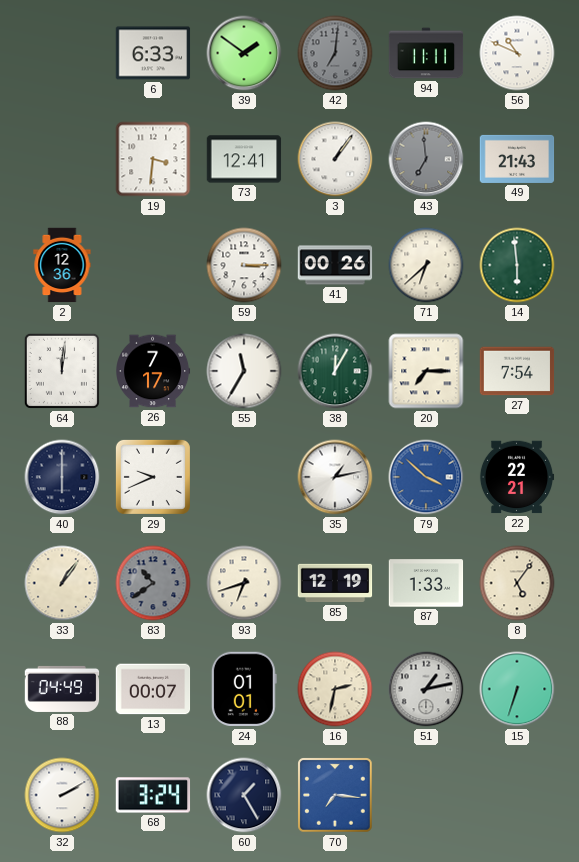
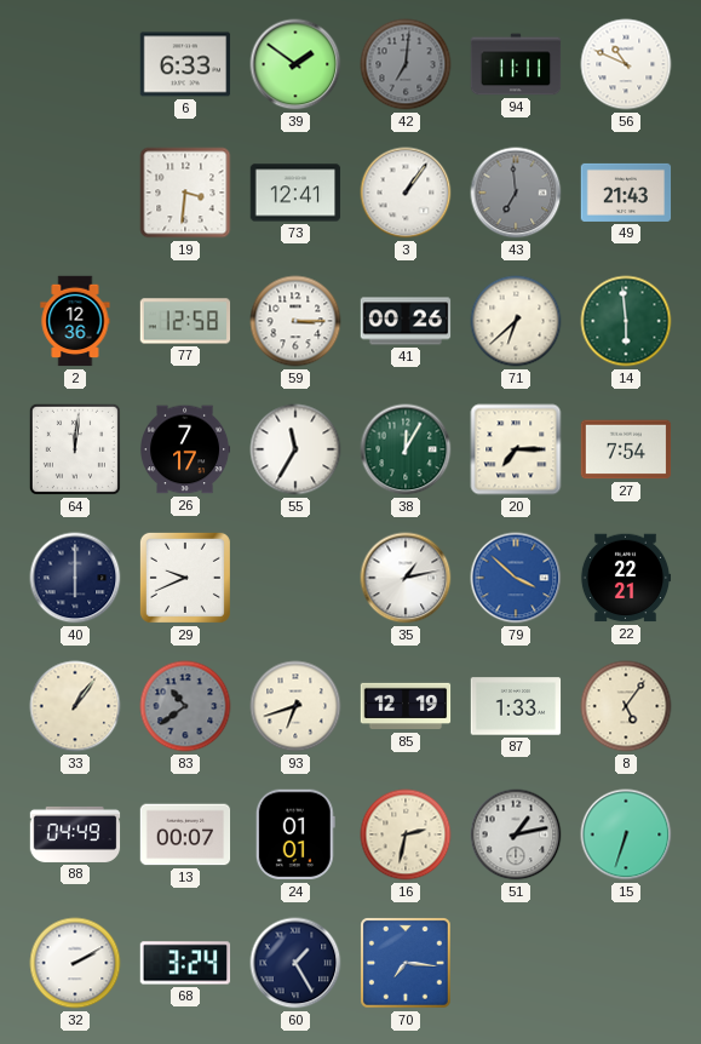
77: none -> 12:58
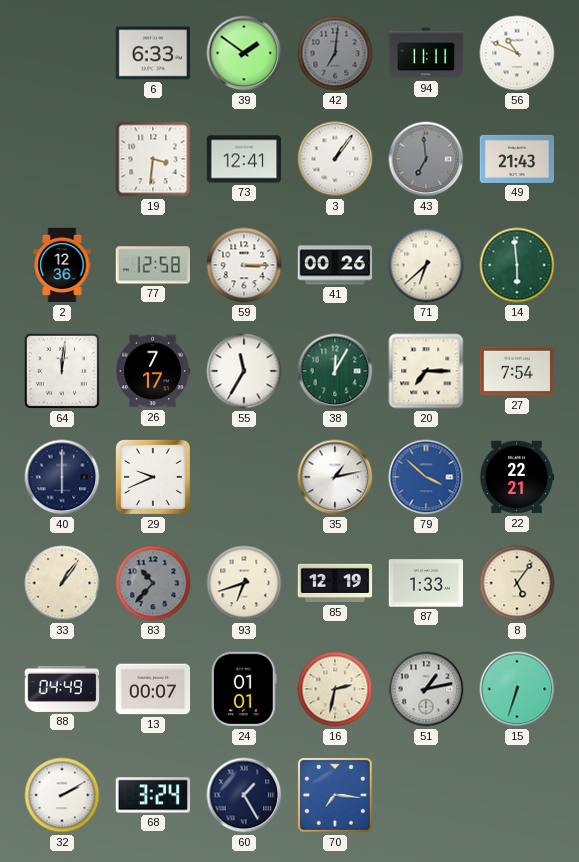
83: 10:39 -> 10:37
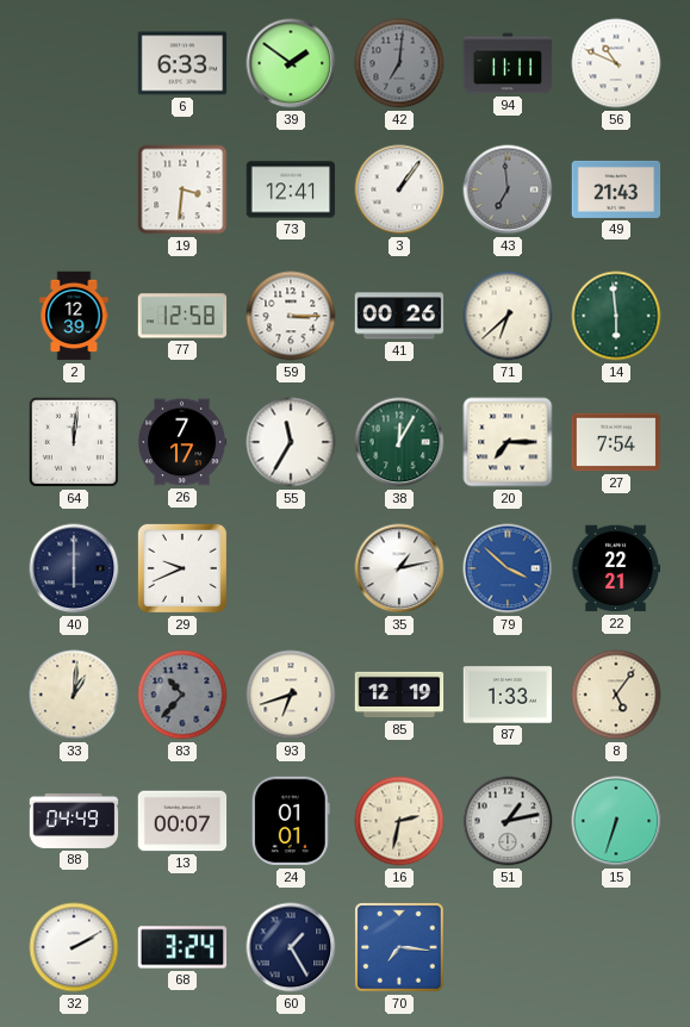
2: 12:36 -> 12:39
33: 1:06 -> 1:01
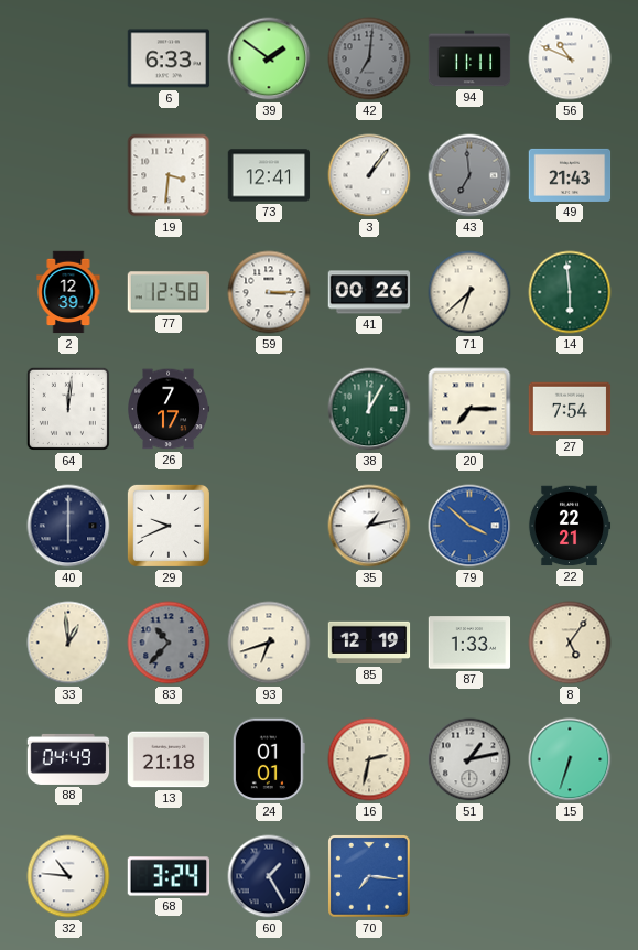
55: 11:35 -> none
33: 1:01 -> 12:59
13: 00:07 -> 21:18
32: 2:10 -> 10:46
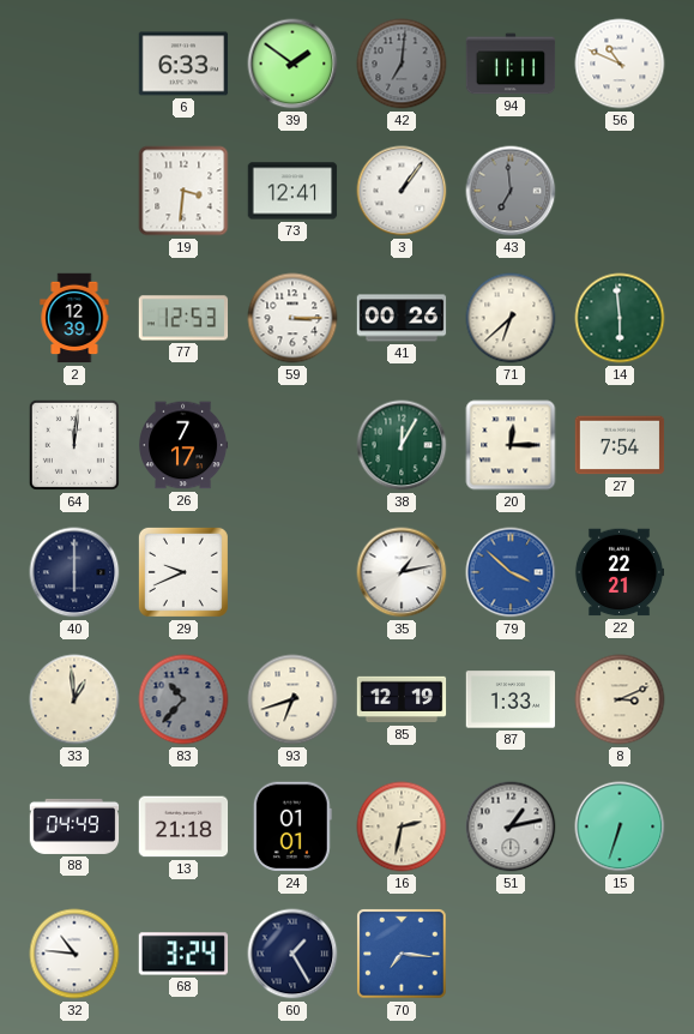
49: 21:43 -> none
77: 12:58 -> 12:53
20: 7:15 -> 12:15
8: 5:06 -> 3:11
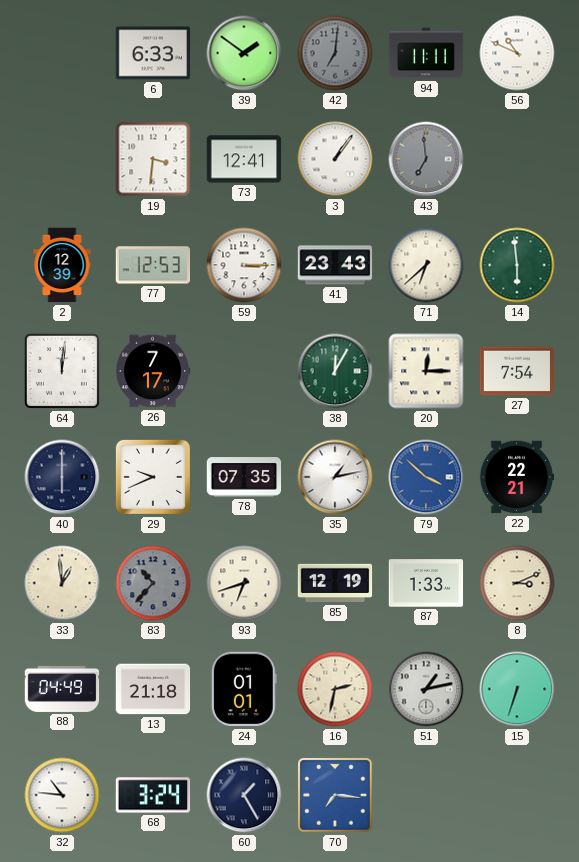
41: 00:26 -> 23:43
78: none -> 07:35
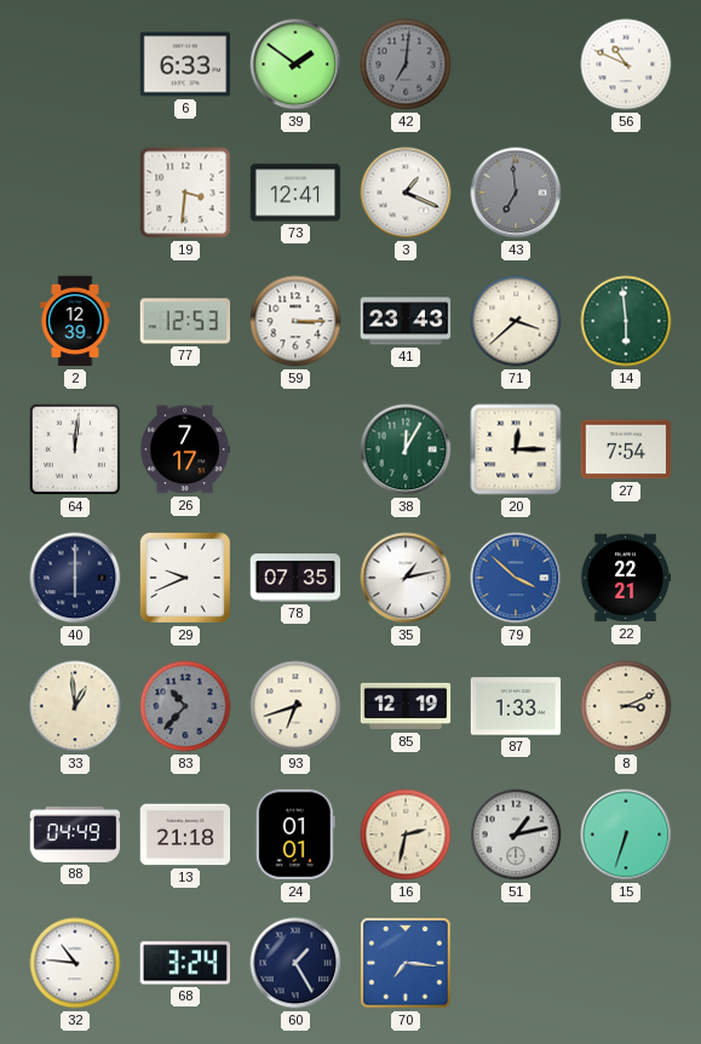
94: 11:11 -> none
3: 1:06 -> 1:19
71: 6:38 -> 3:38
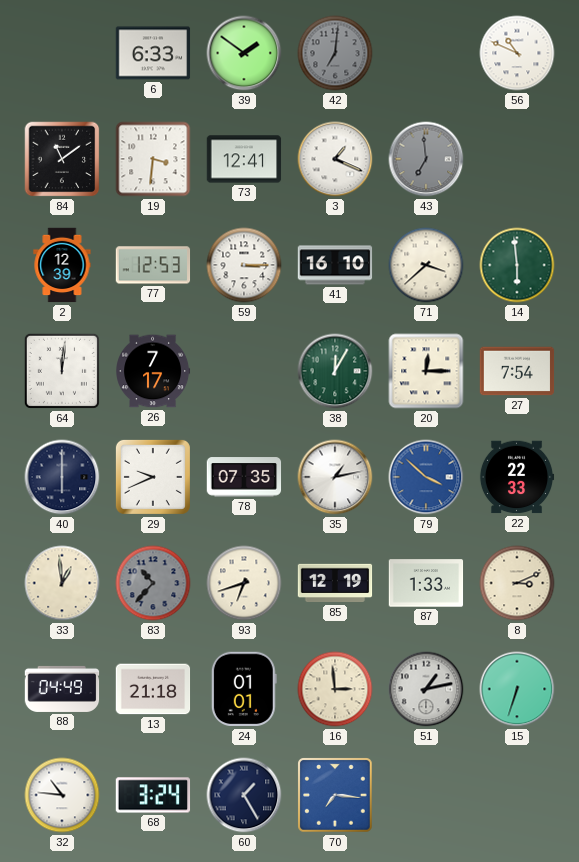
84: none -> 11:09
41: 23:43 -> 16:10
22: 22:21 -> 22:33
16: 2:32 -> 2:59
